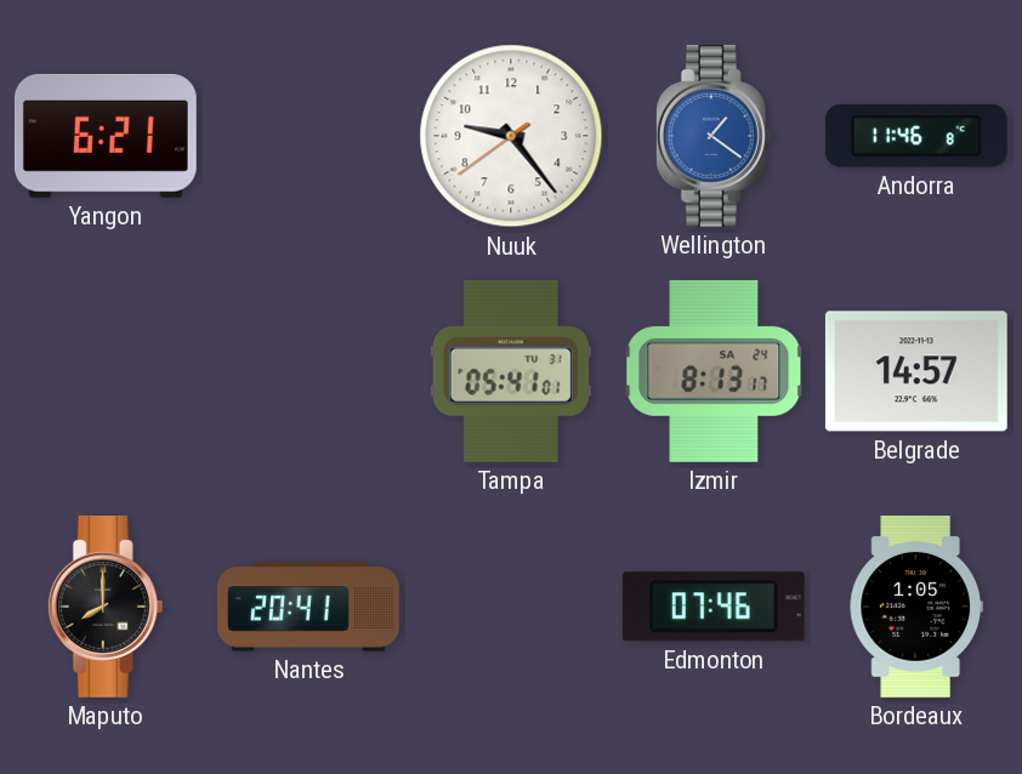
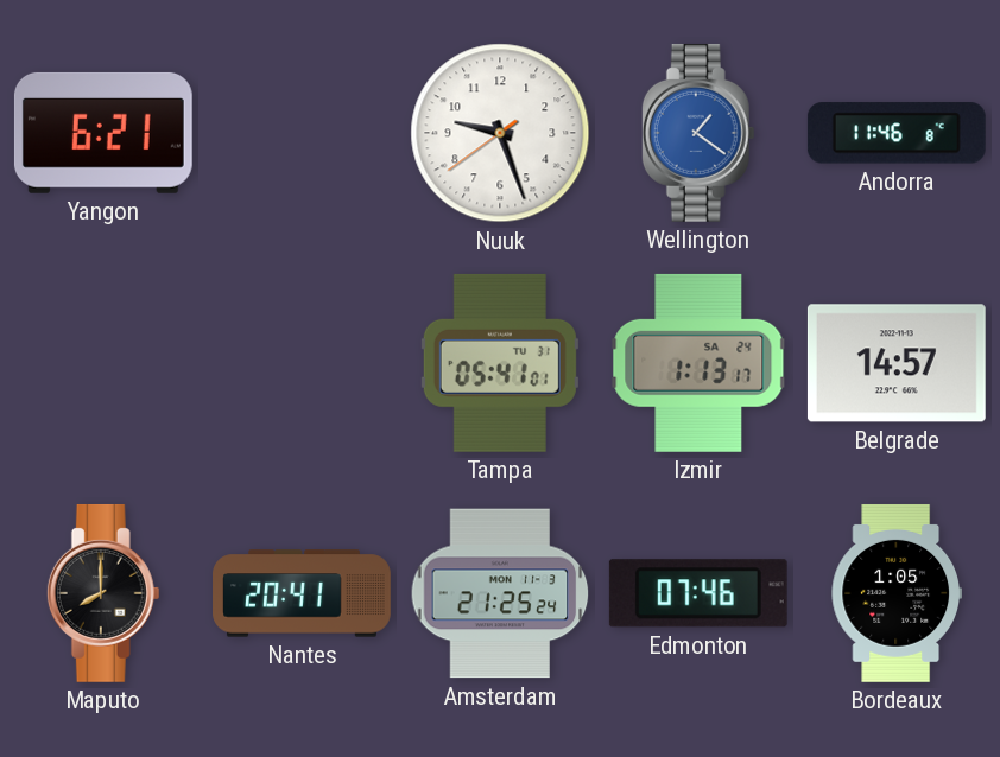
Nuuk: 9:23 -> 9:26
Izmir: 8:13 -> 1:13
Amsterdam: none -> 21:25
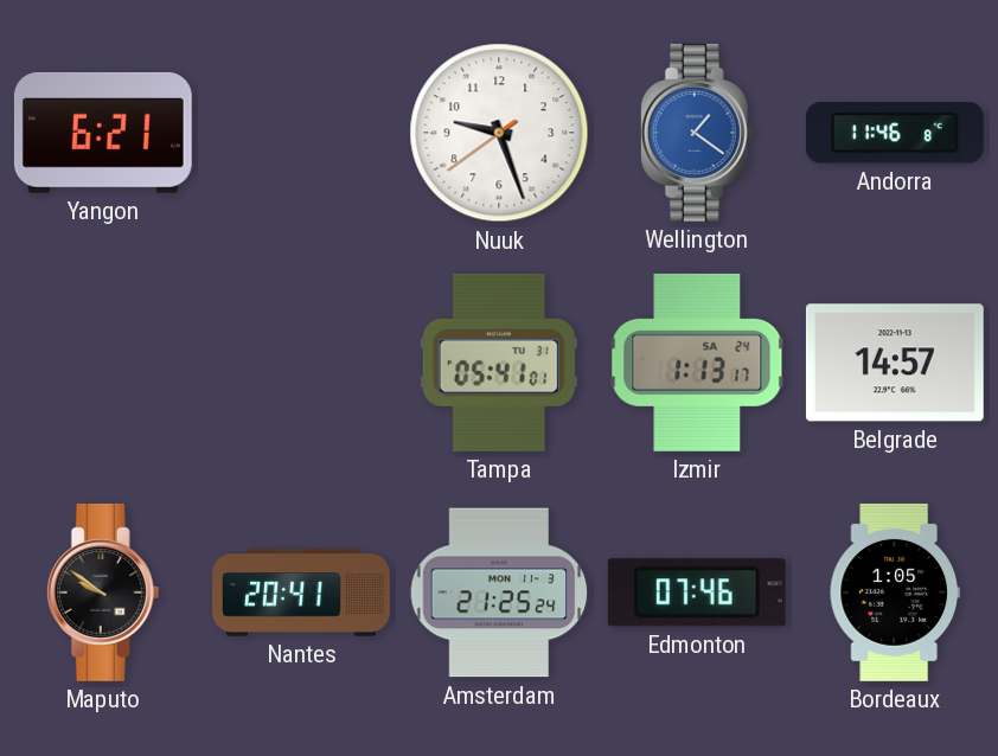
Maputo: 8:00 -> 9:51
